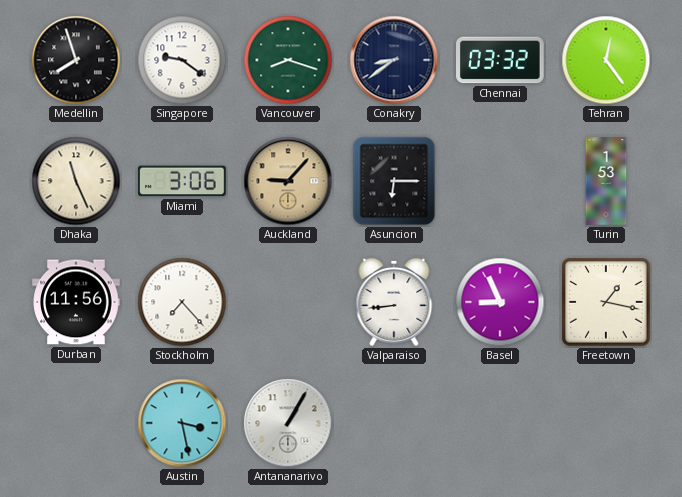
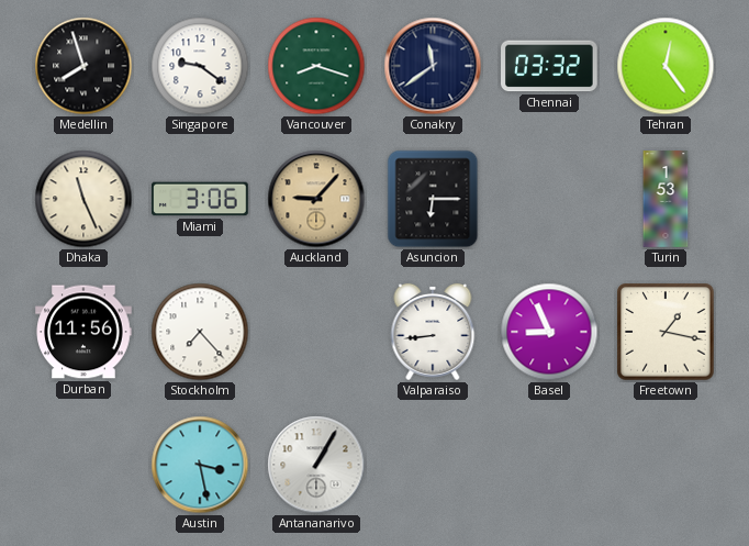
Conakry: 8:39 -> 11:39
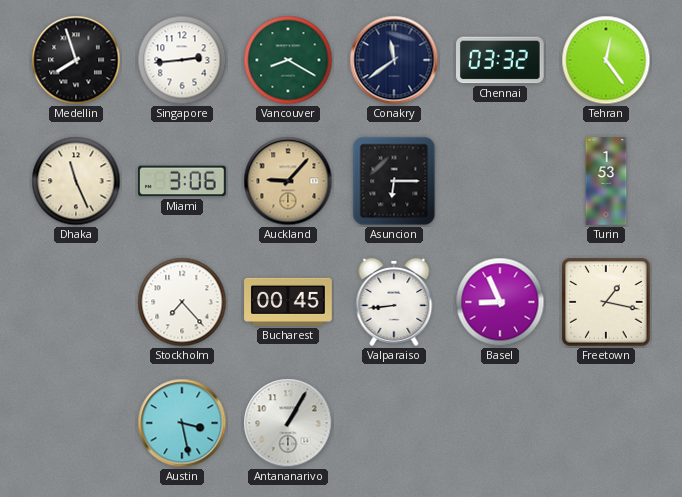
Singapore: 9:21 -> 2:44
Vancouver: 8:18 -> 8:20
Durban: 11:56 -> none
Bucharest: none -> 00:45
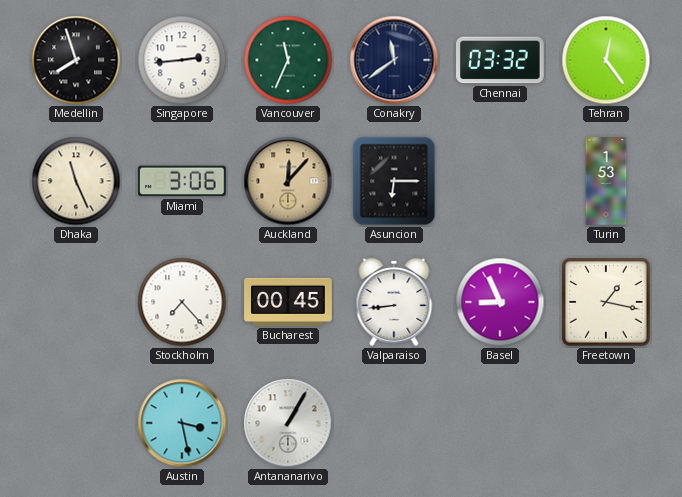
Vancouver: 8:20 -> 11:34
Auckland: 9:07 -> 12:07
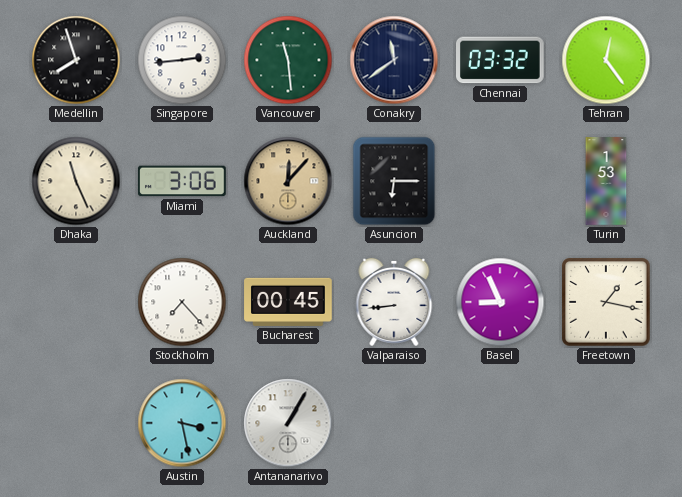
Vancouver: 11:34 -> 11:29
